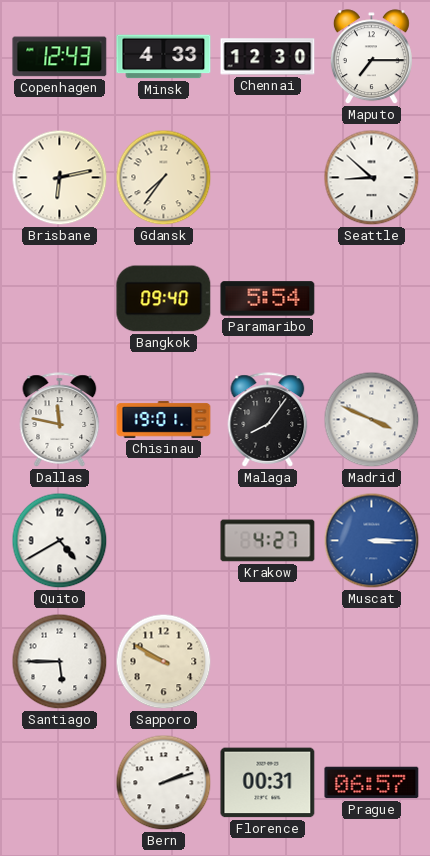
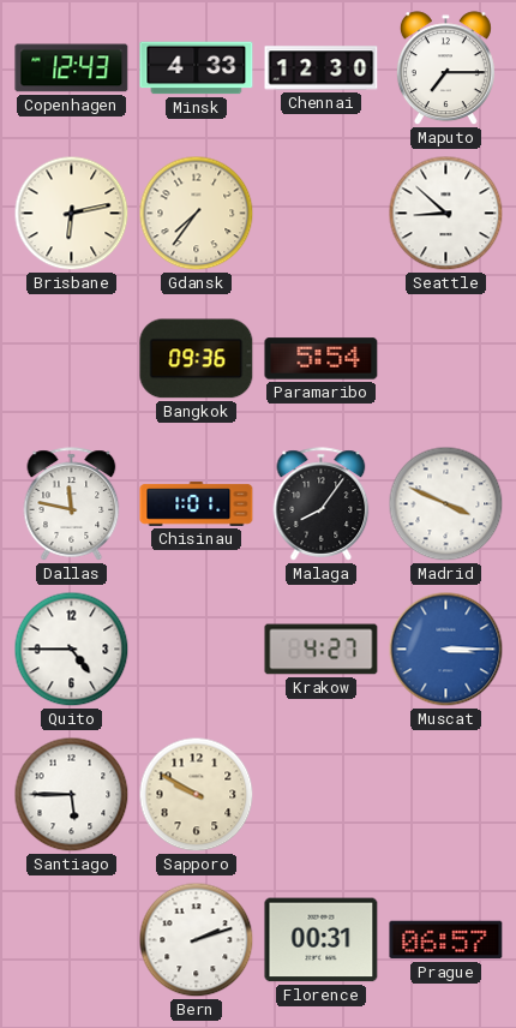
Bangkok: 09:40 -> 09:36
Chisinau: 19:01 -> 1:01
Quito: 4:40 -> 4:45
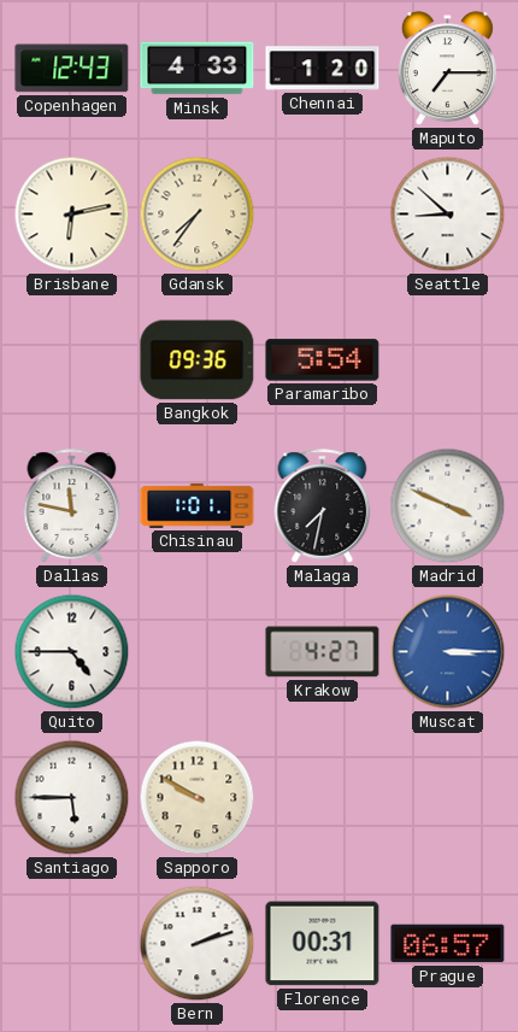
Chennai: 12:30 -> 1:20
Malaga: 8:06 -> 7:32
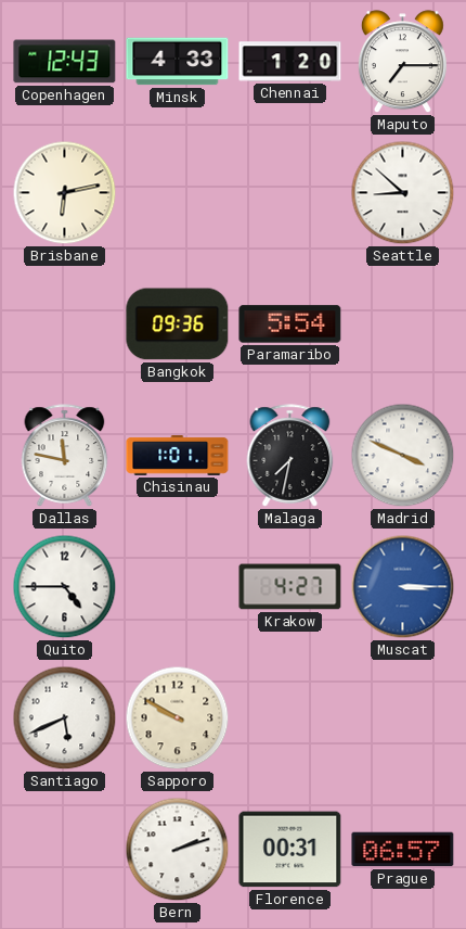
Gdansk: 7:36 -> none
Santiago: 5:45 -> 5:41
